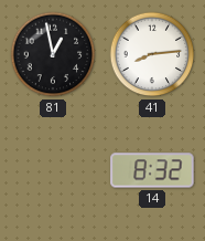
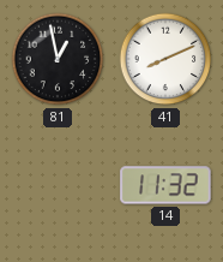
41: 8:14 -> 8:11
14: 8:32 -> 11:32
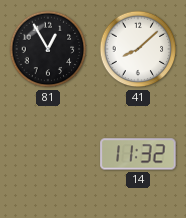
81: 12:58 -> 12:55
41: 8:11 -> 8:08
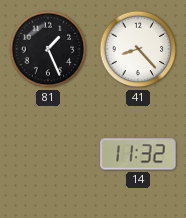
81: 12:55 -> 1:26
41: 8:08 -> 8:23
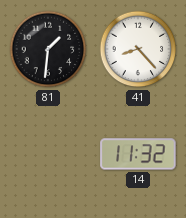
81: 1:26 -> 1:31
